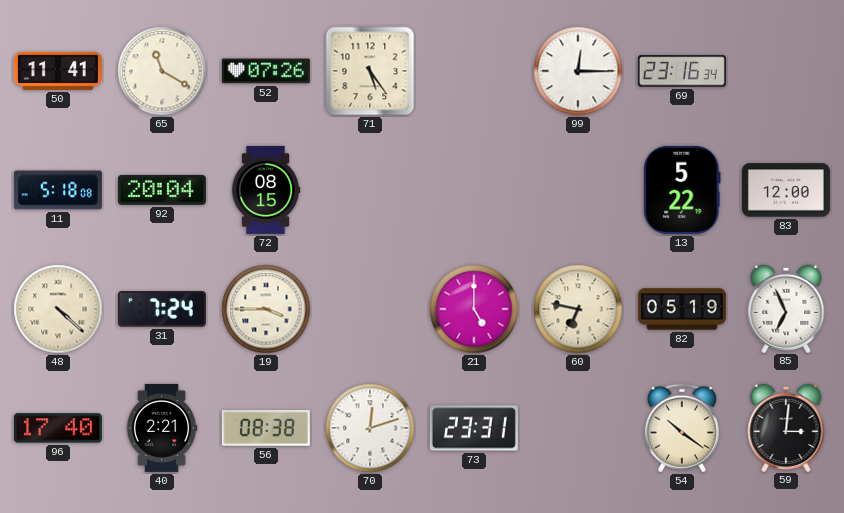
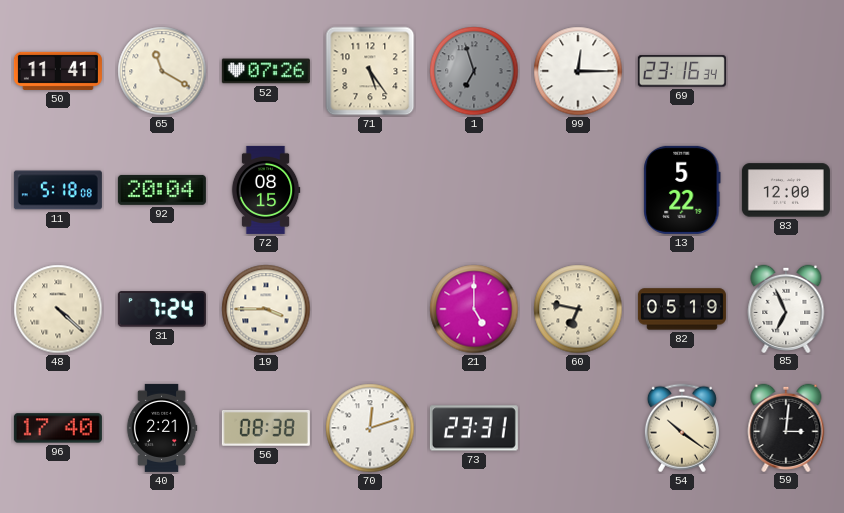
1: none -> 6:57
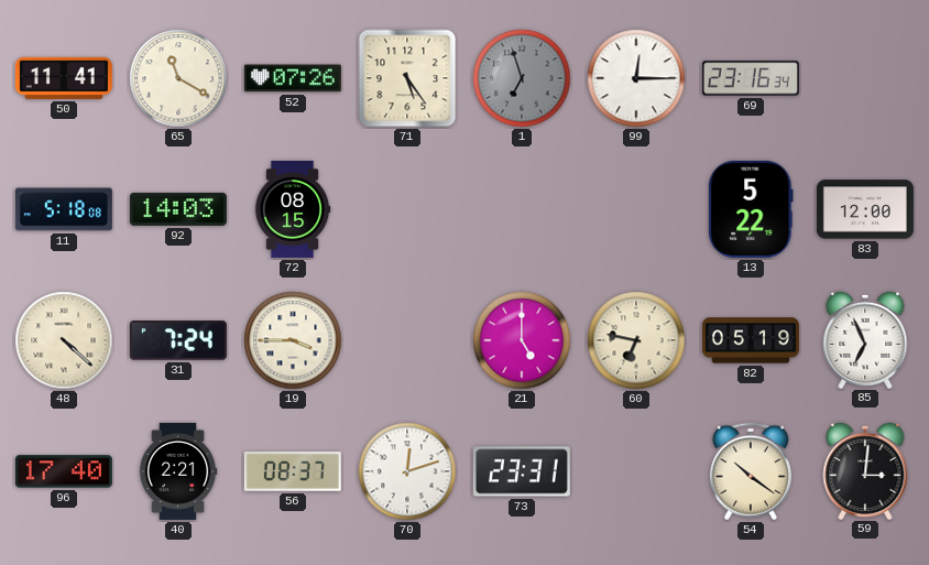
92: 20:04 -> 14:03
56: 08:38 -> 08:37
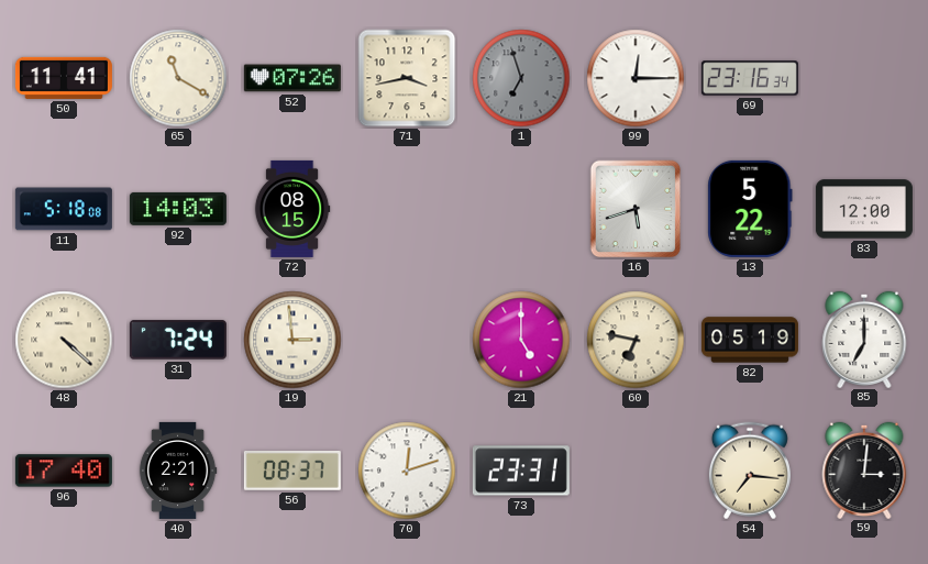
71: 5:24 -> 3:43
16: none -> 5:42
19: 3:45 -> 2:59
85: 6:56 -> 7:00
54: 10:21 -> 7:16
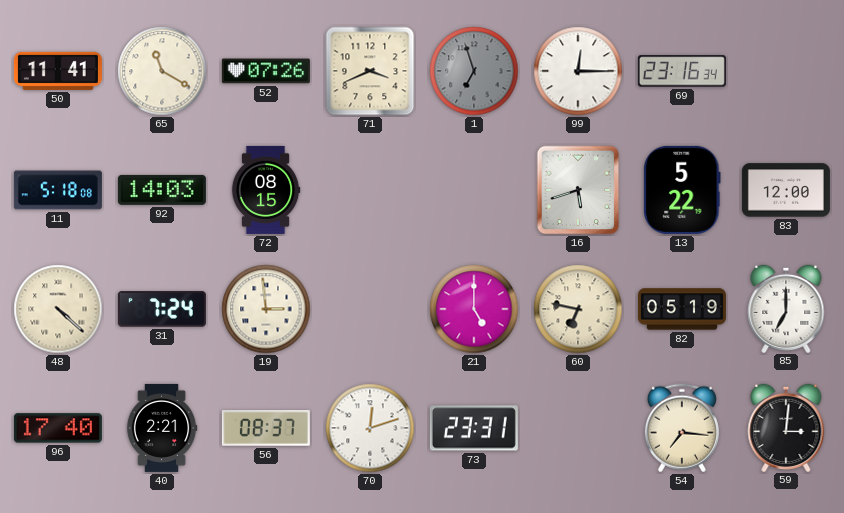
71: 3:43 -> 3:41
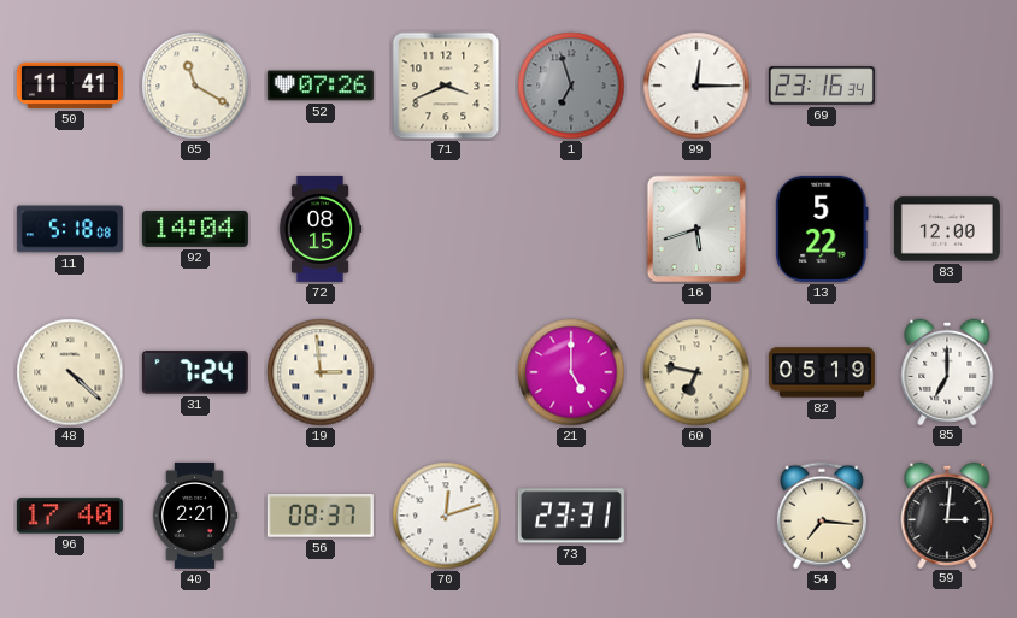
92: 14:03 -> 14:04
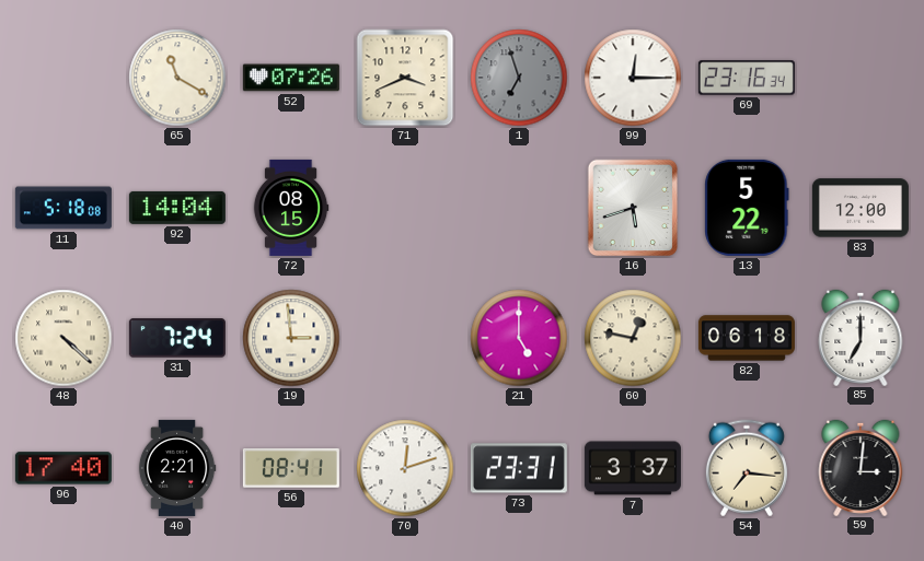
50: 11:41 -> none
60: 6:47 -> 12:47
82: 05:19 -> 06:18
56: 08:37 -> 08:41
7: none -> 3:37
